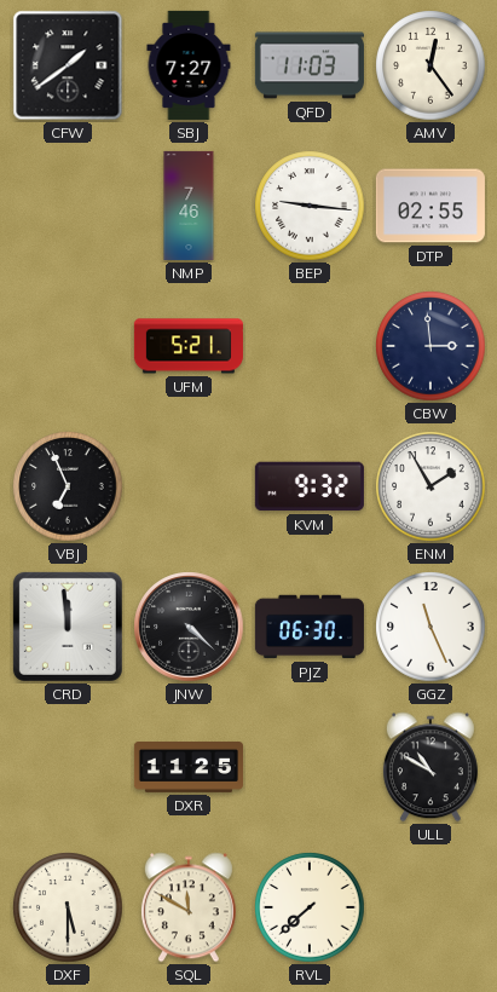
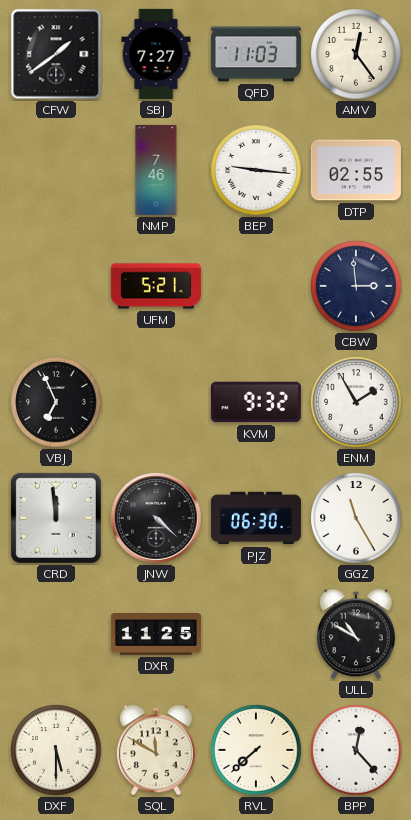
GGZ: 11:26 -> 11:25
BPP: none -> 12:23
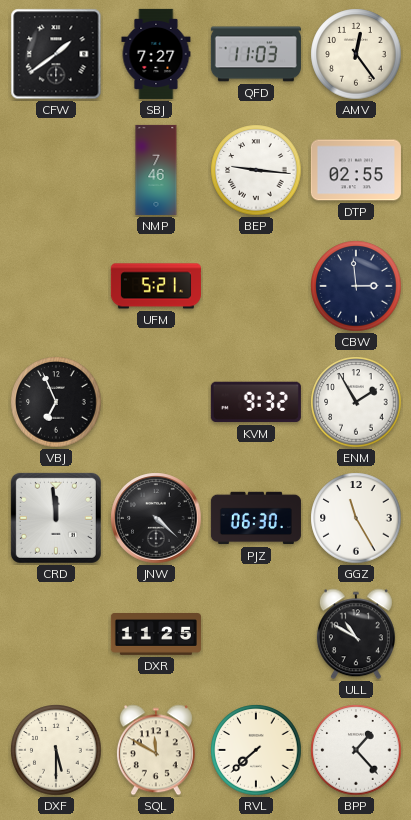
BPP: 12:23 -> 1:23
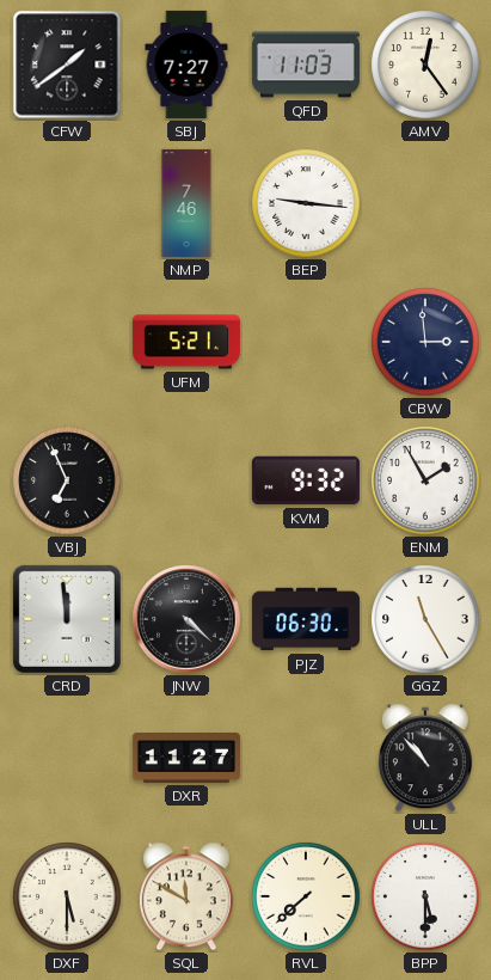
DTP: 02:55 -> none
DXR: 11:25 -> 11:27
ULL: 10:50 -> 10:53
BPP: 1:23 -> 5:30
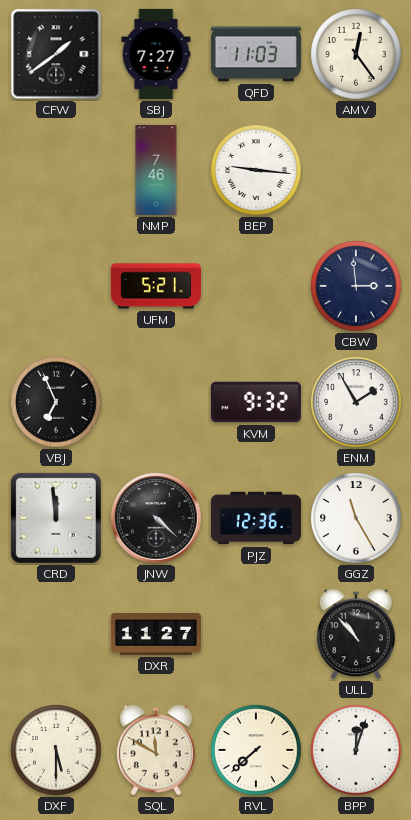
PJZ: 06:30 -> 12:36
BPP: 5:30 -> 12:03
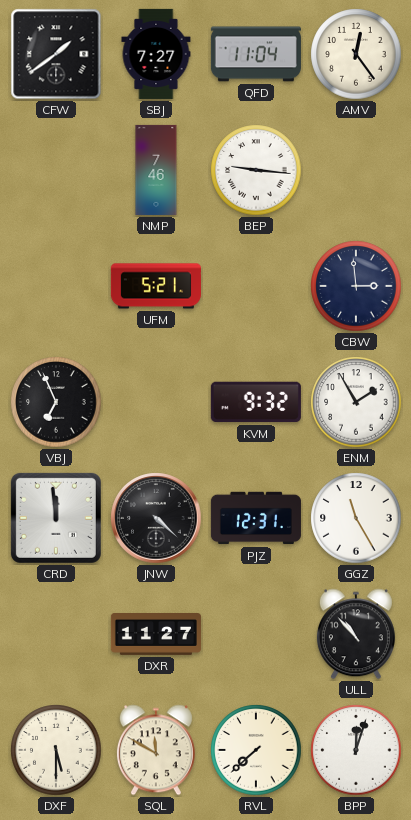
QFD: 11:03 -> 11:04
PJZ: 12:36 -> 12:31
